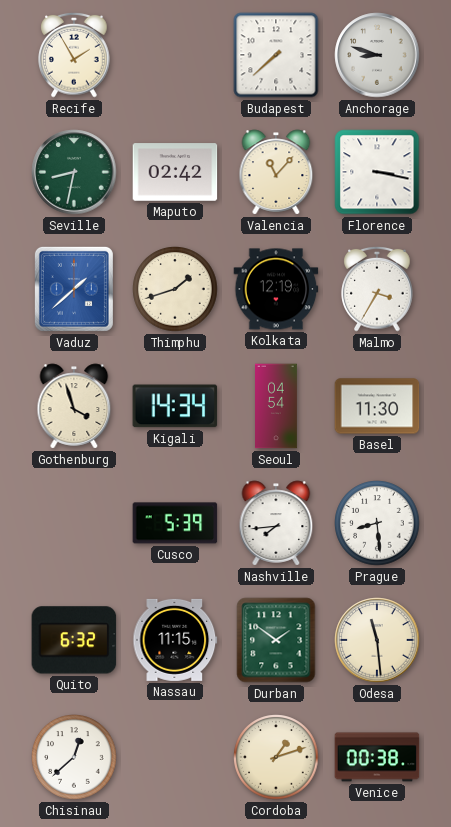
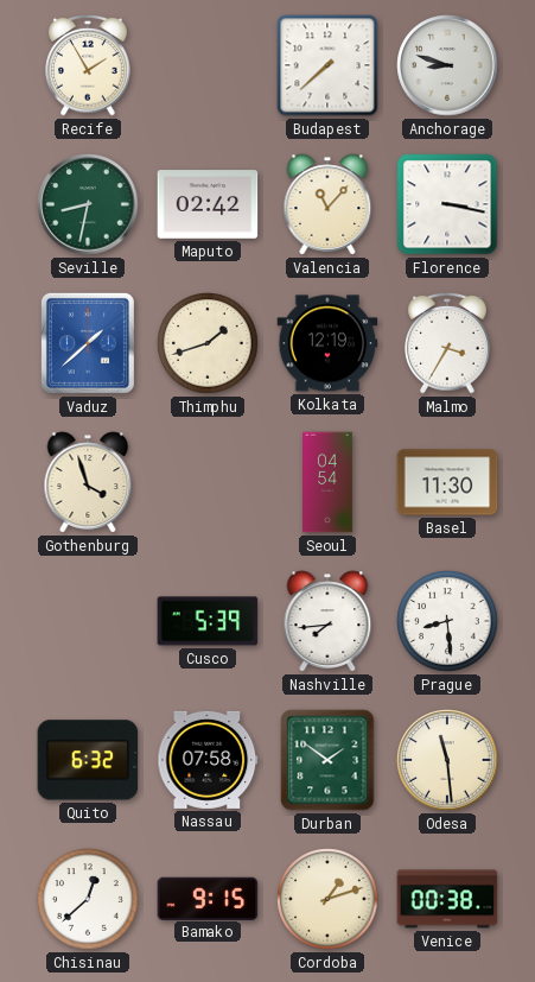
Kigali: 14:34 -> none
Nassau: 11:15 -> 07:58
Bamako: none -> 9:15
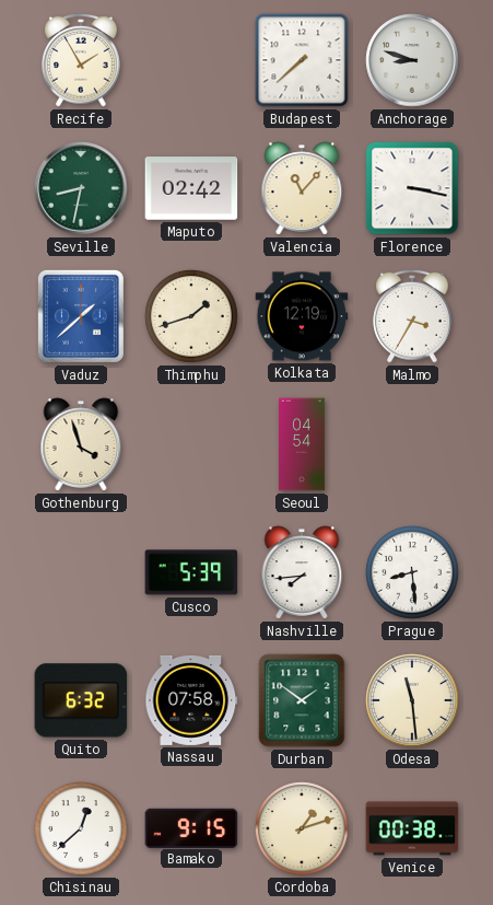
Basel: 11:30 -> none
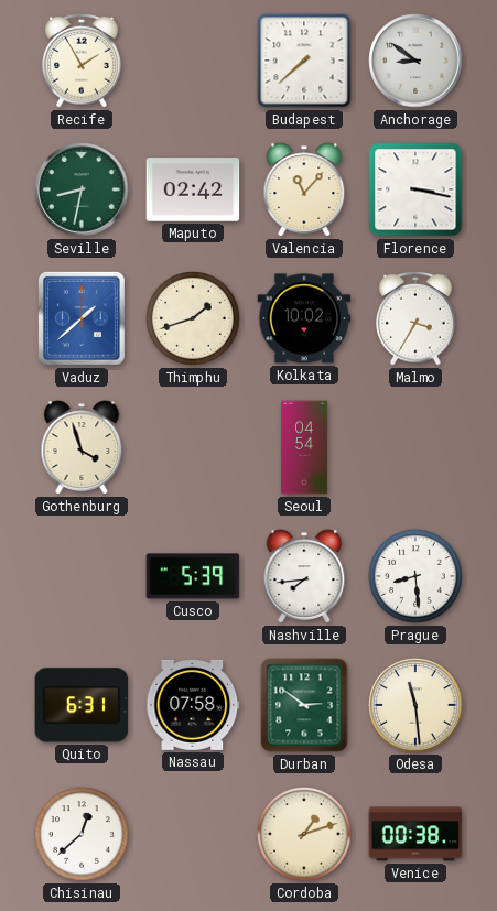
Anchorage: 8:48 -> 8:51
Kolkata: 12:19 -> 10:02
Quito: 6:32 -> 6:31
Durban: 1:51 -> 2:51
Bamako: 9:15 -> none
